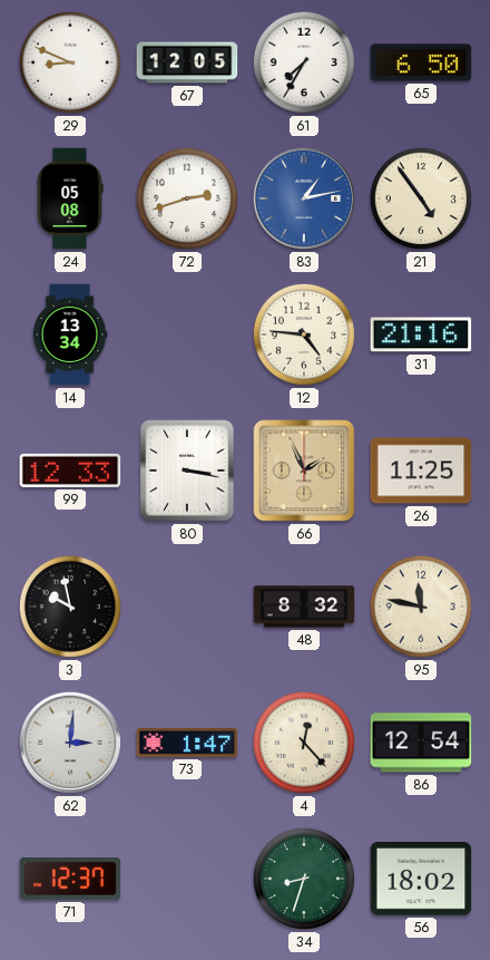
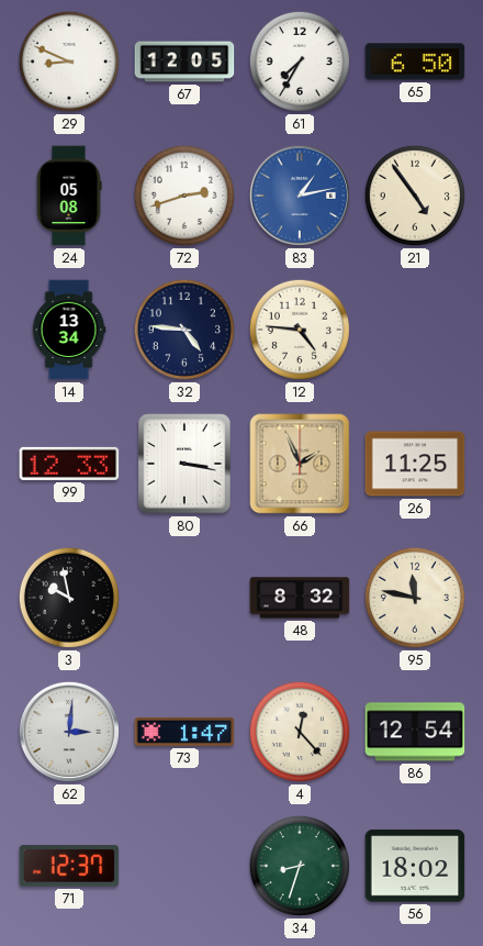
32: none -> 4:46
31: 21:16 -> none
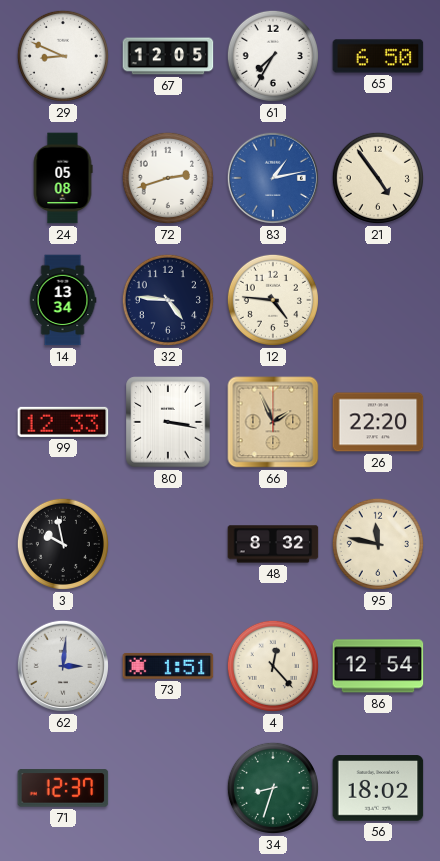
26: 11:25 -> 22:20
73: 1:47 -> 1:51
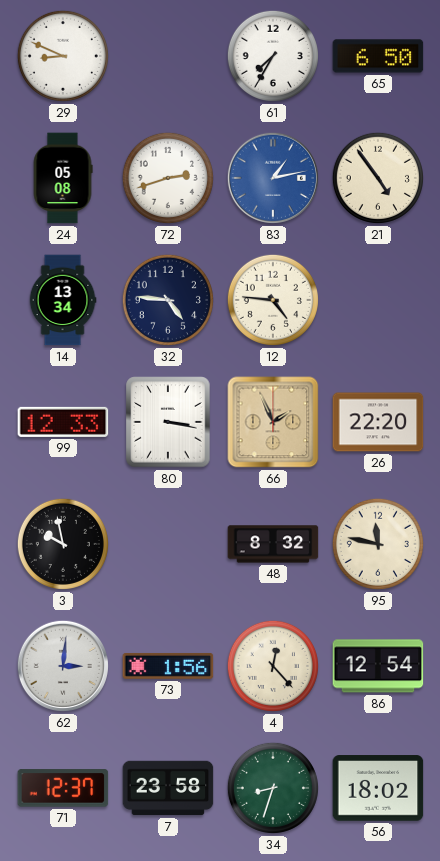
67: 12:05 -> none
73: 1:51 -> 1:56
7: none -> 23:58
